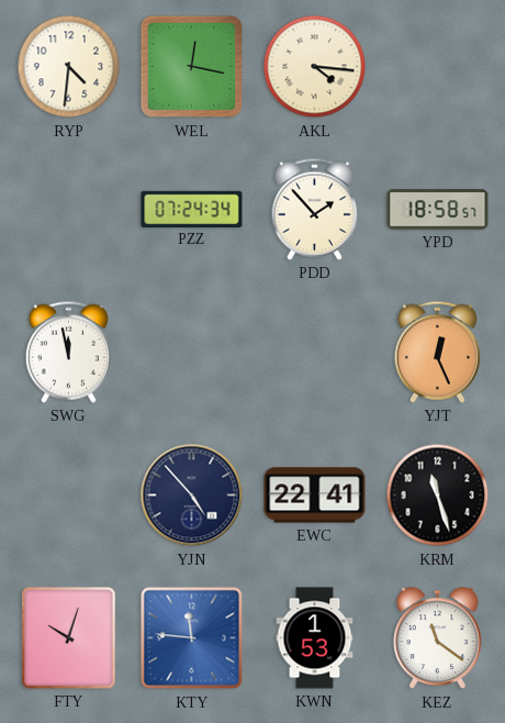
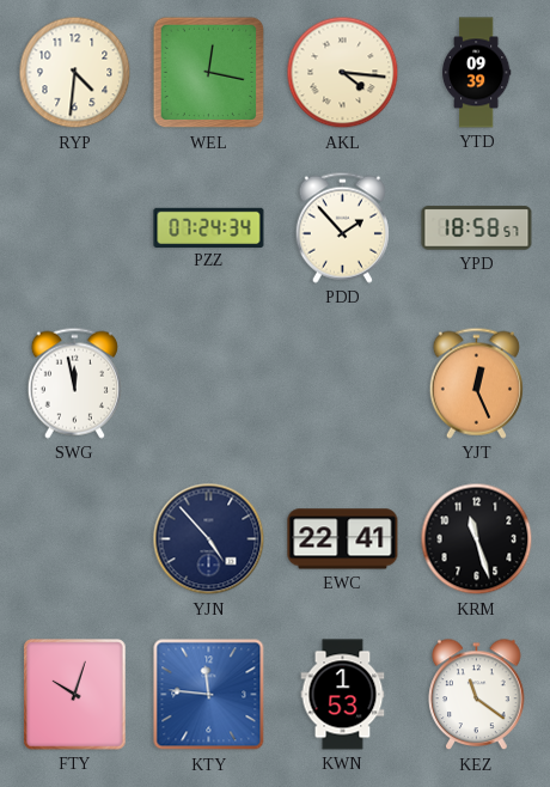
YTD: none -> 09:39
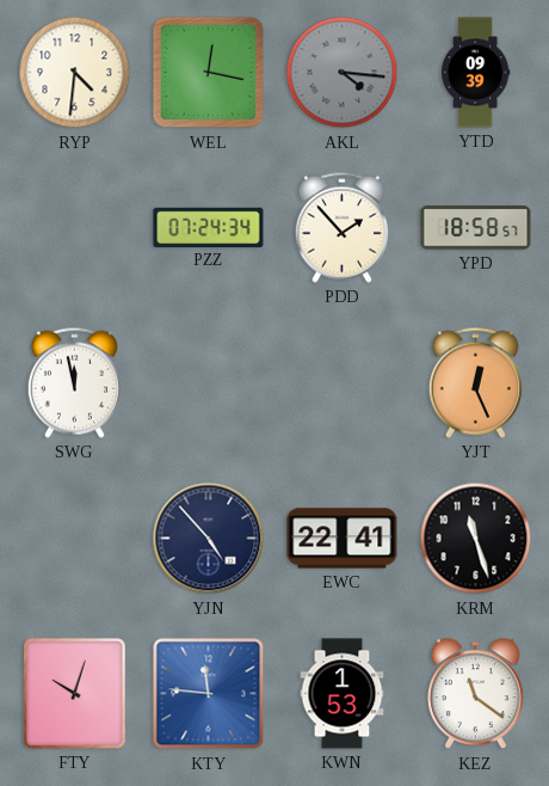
AKL dial: cream -> grey
